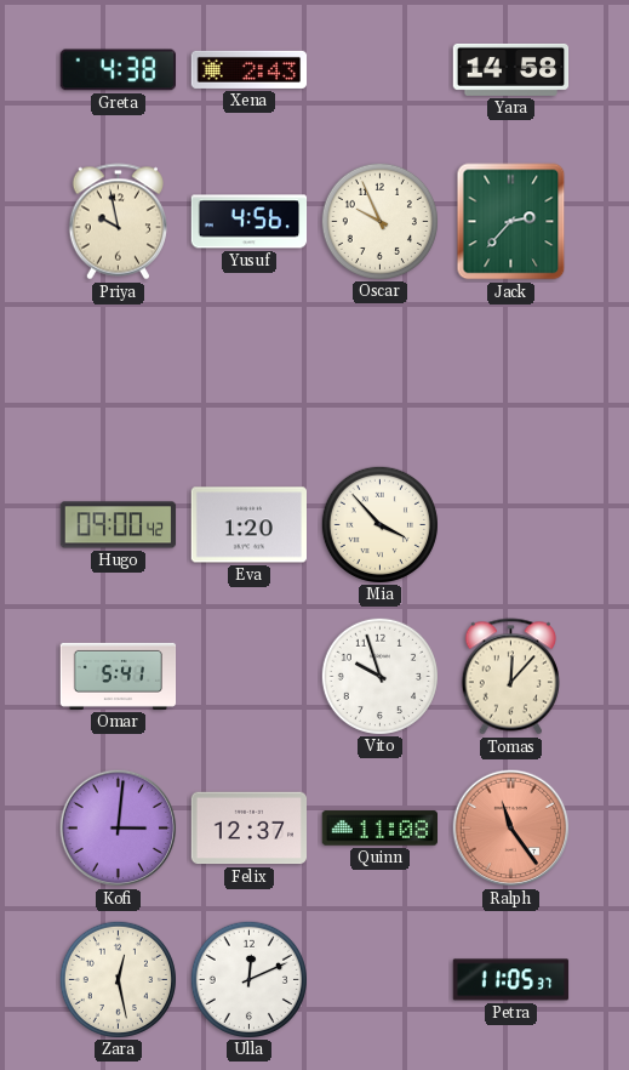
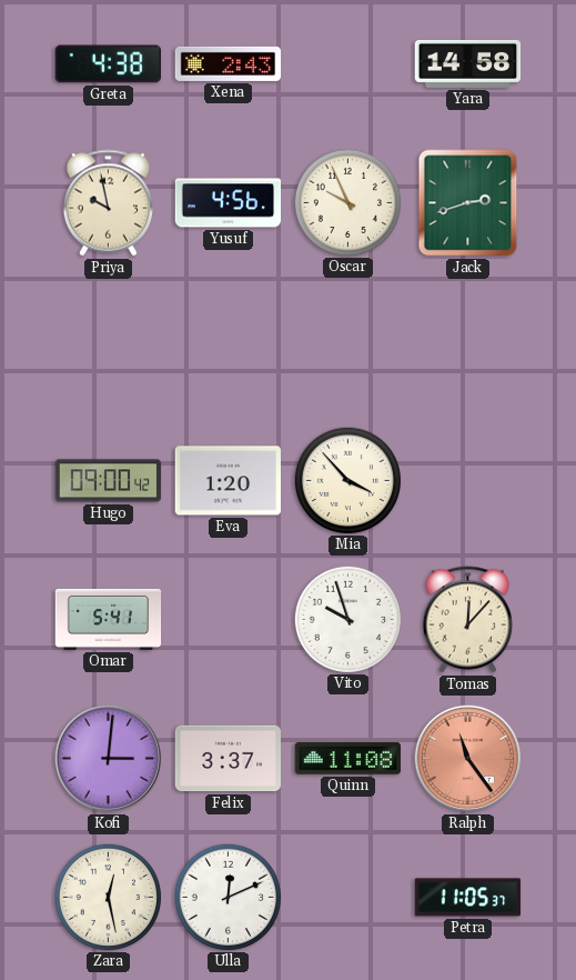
Jack: 2:37 -> 2:42
Felix: 12:37 -> 3:37
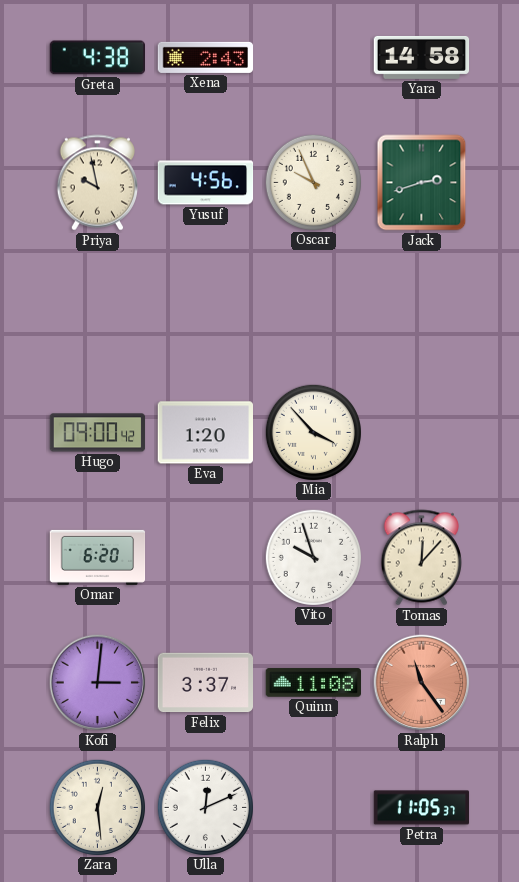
Omar: 5:41 -> 6:20
Zara: 12:28 -> 12:29
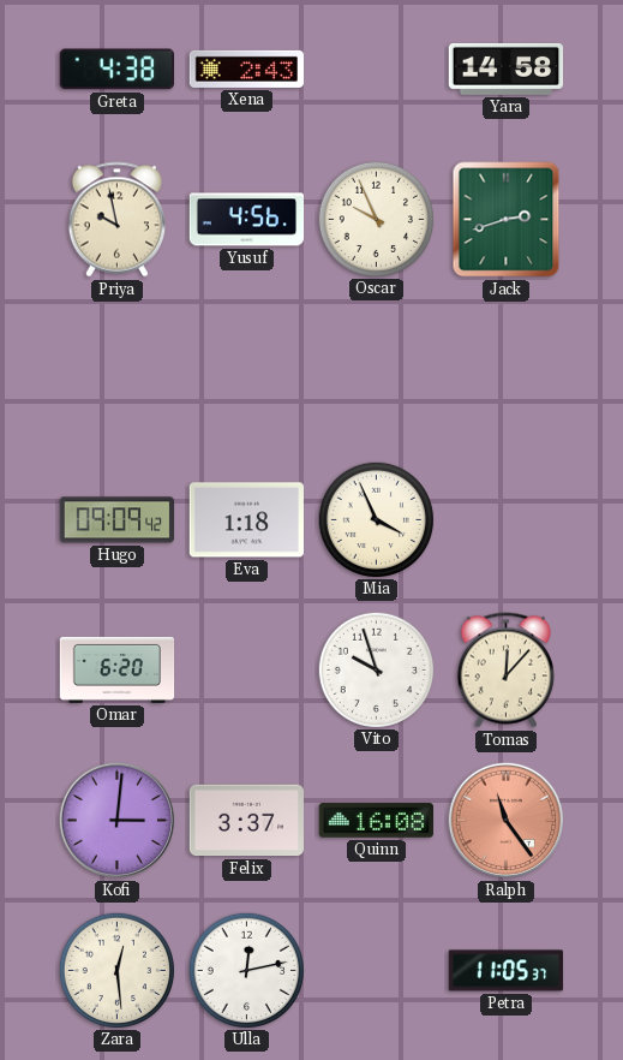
Hugo: 09:00 -> 09:09
Eva: 1:20 -> 1:18
Mia: 3:53 -> 3:56
Quinn: 11:08 -> 16:08
Ulla: 12:11 -> 12:13
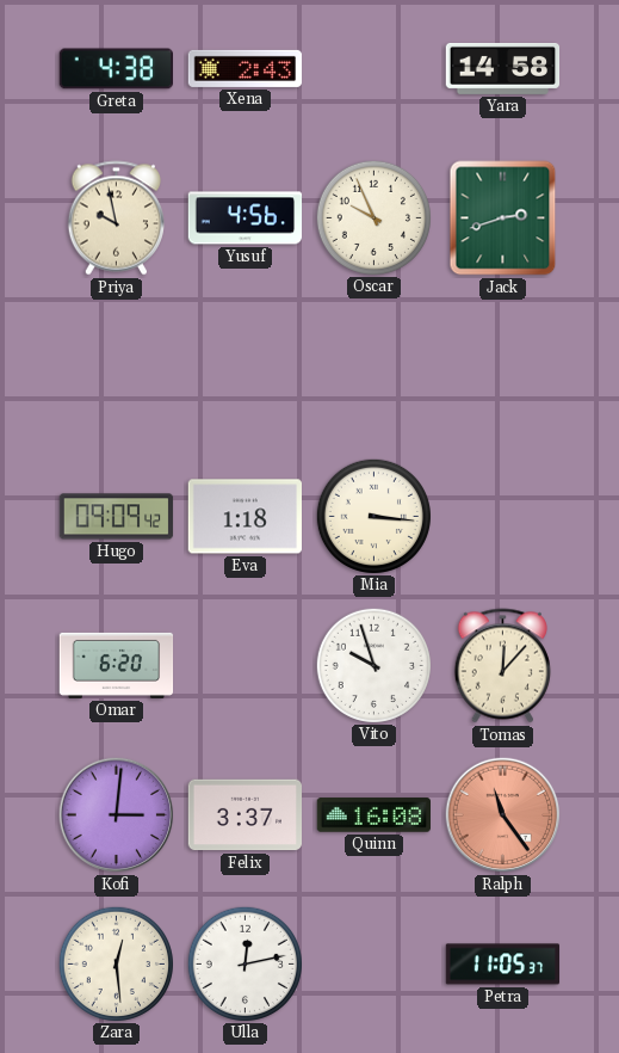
Mia: 3:56 -> 3:16
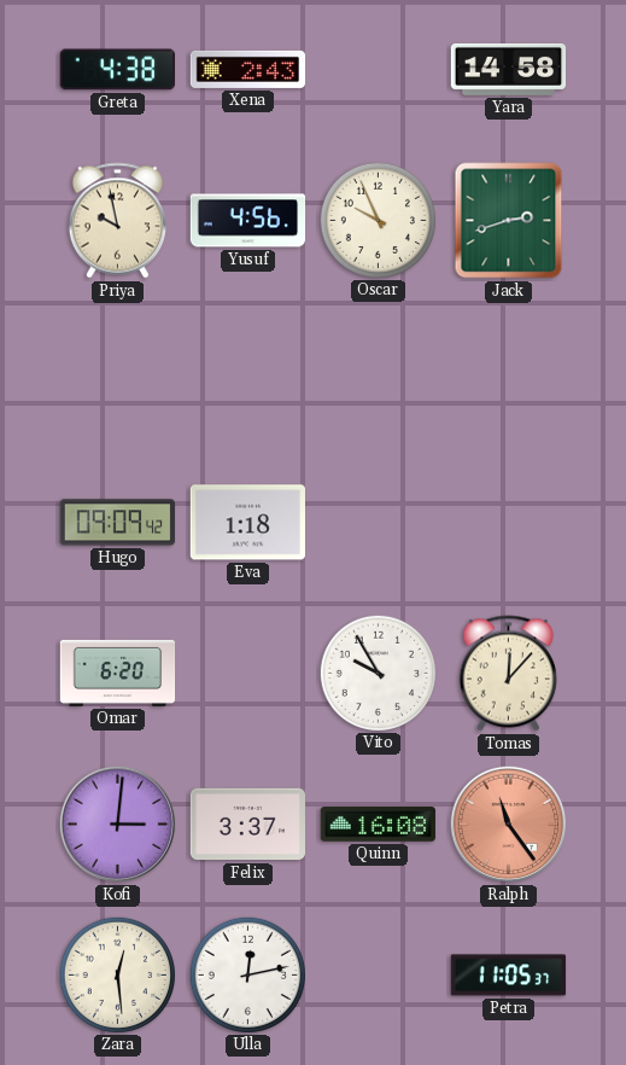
Mia: 3:16 -> none
Vito: 9:57 -> 9:55
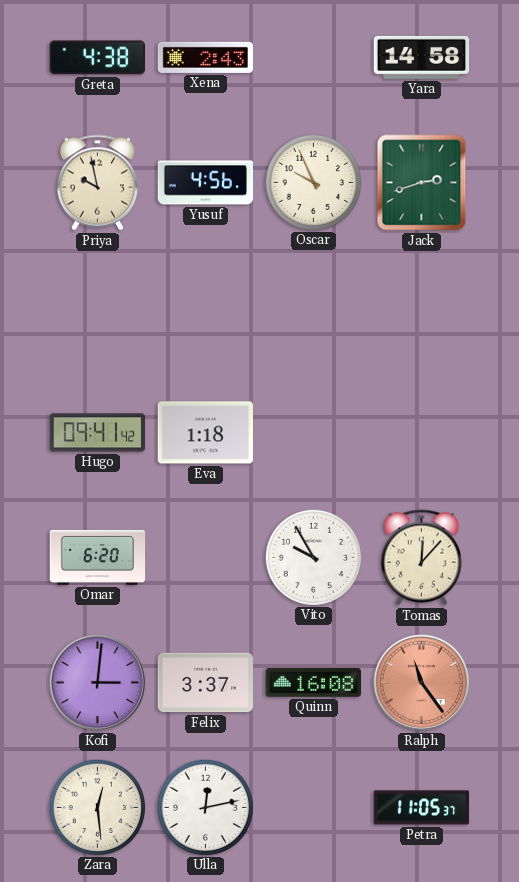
Hugo: 09:09 -> 09:41
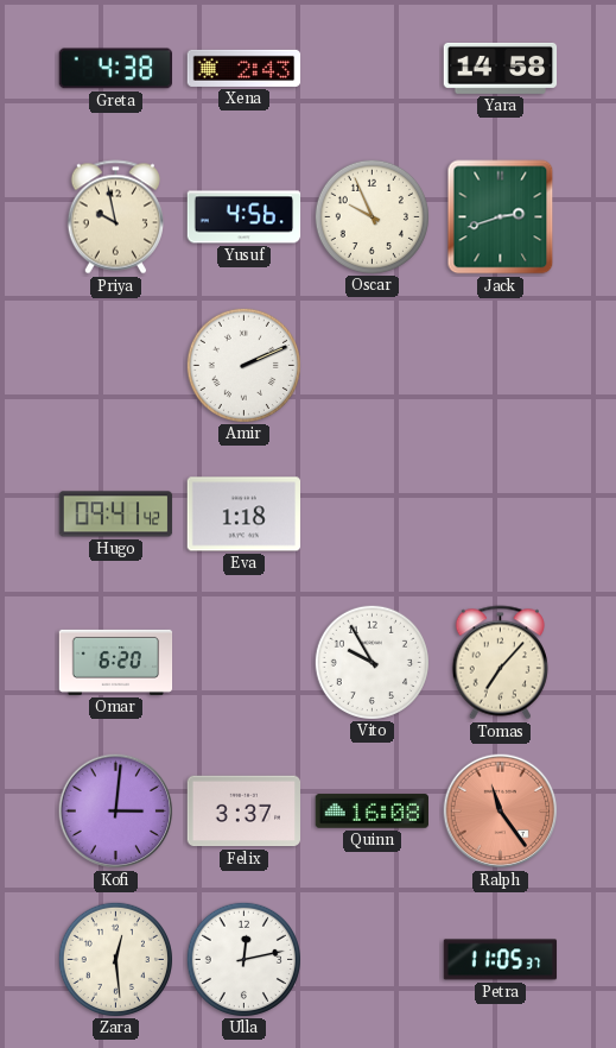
Amir: none -> 2:11
Tomas: 12:07 -> 7:07
